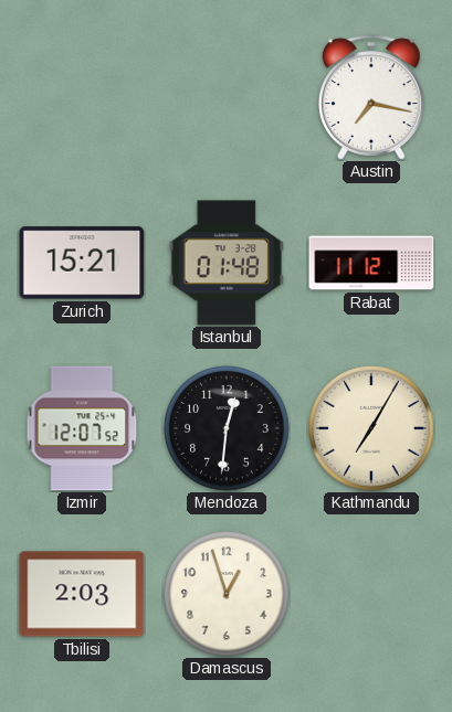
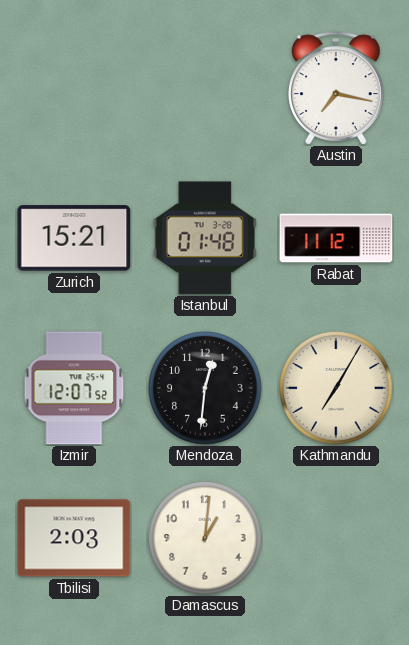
Damascus: 12:57 -> 1:01
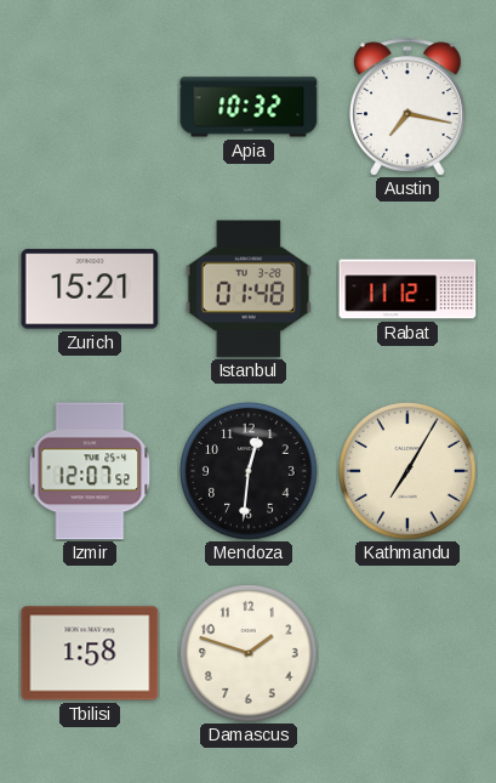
Apia: none -> 10:32
Tbilisi: 2:03 -> 1:58
Damascus: 1:01 -> 1:48
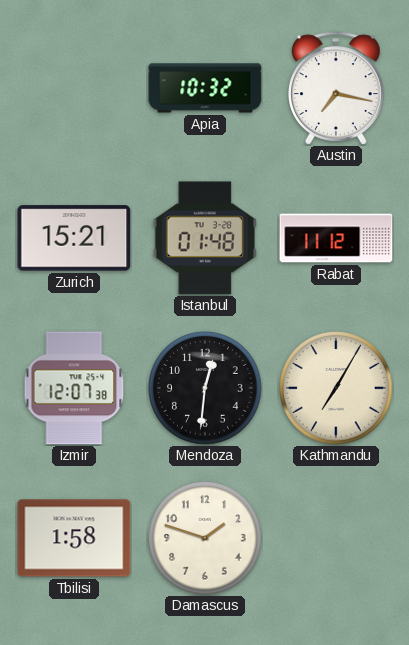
Izmir: 12:07:52 -> 12:07:38
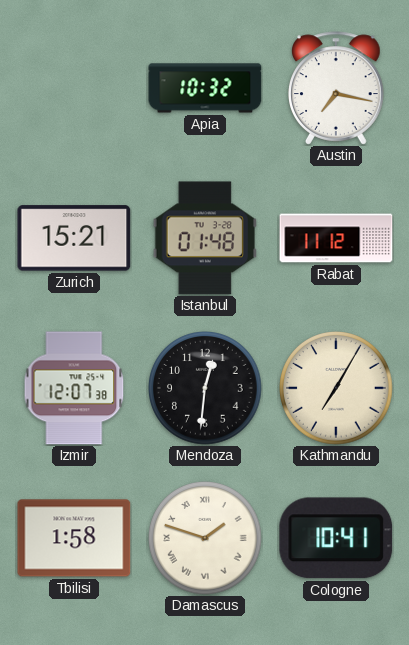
Damascus numerals: Arabic -> Roman
Cologne: none -> 10:41
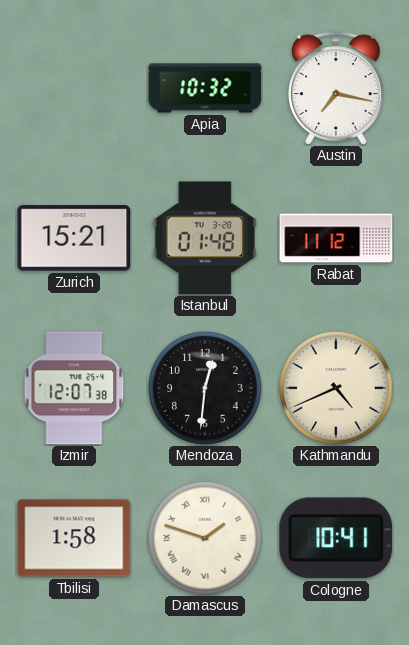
Kathmandu: 7:05 -> 4:41
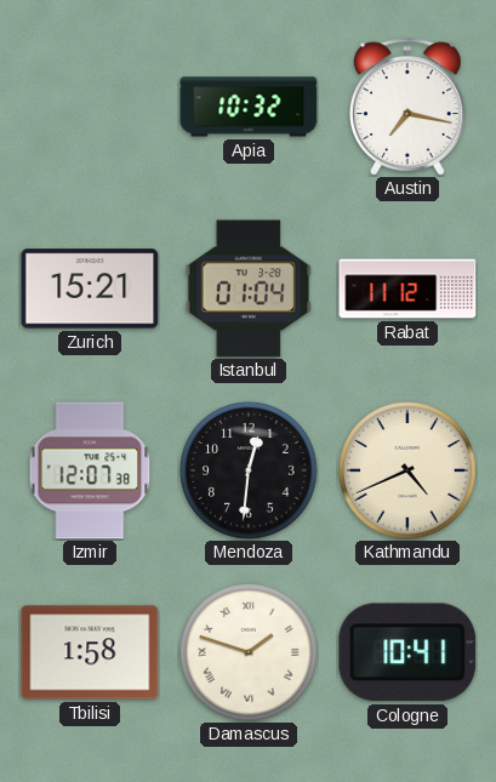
Istanbul: 01:48 -> 01:04
